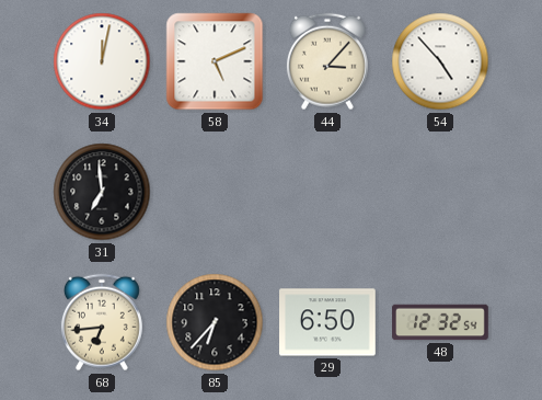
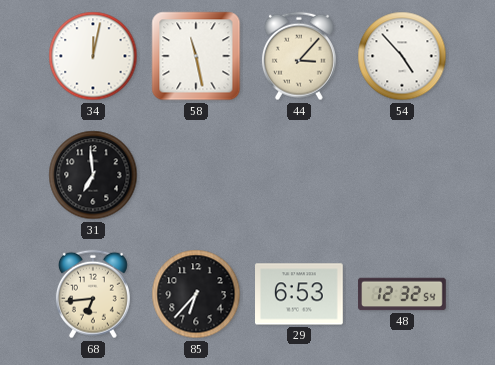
58: 5:11 -> 11:28
29: 6:50 -> 6:53
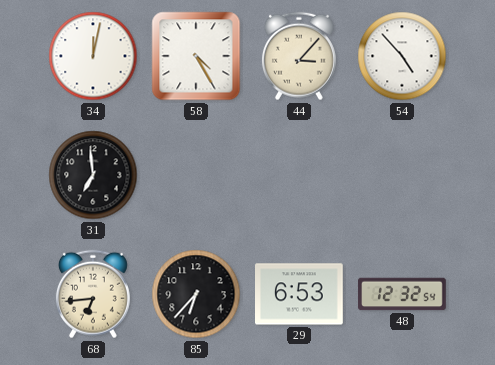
58: 11:28 -> 4:25
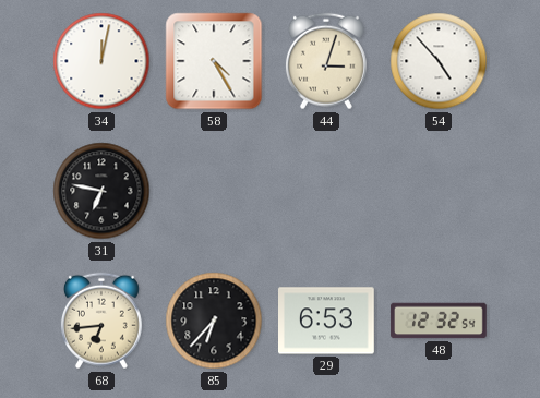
44: 3:07 -> 3:03
31: 6:59 -> 6:47
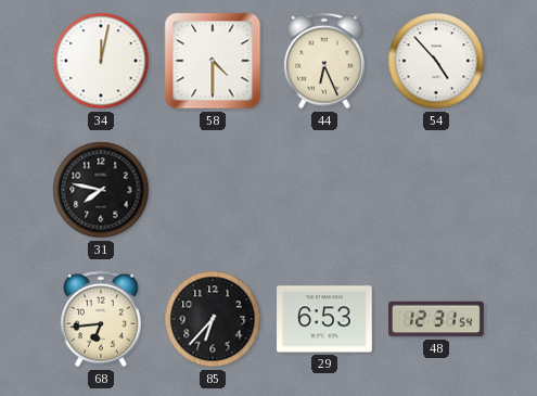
58: 4:25 -> 4:30
44: 3:03 -> 6:26
31: 6:47 -> 7:47
48: 12:32 -> 12:31
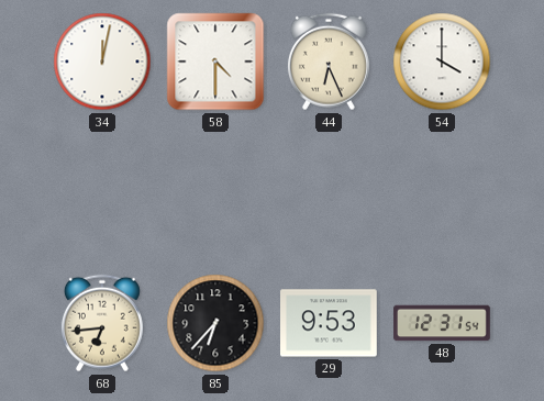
54: 4:53 -> 4:00
31: 7:47 -> none
29: 6:53 -> 9:53
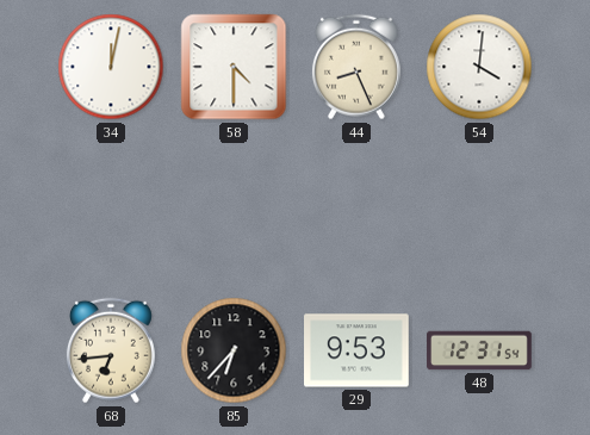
44: 6:26 -> 8:26
54: 4:00 -> 4:01
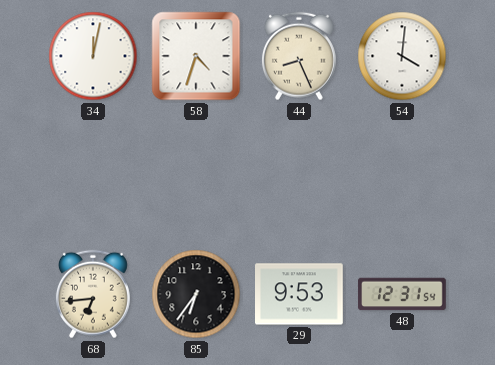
58: 4:30 -> 4:33
85: 6:37 -> 6:36
